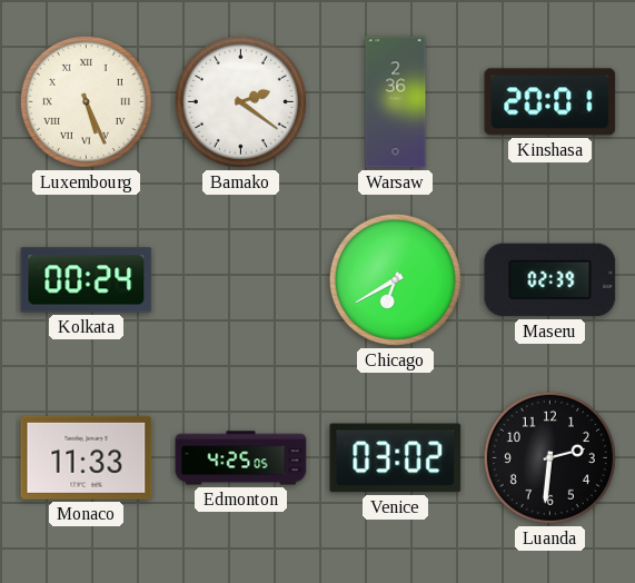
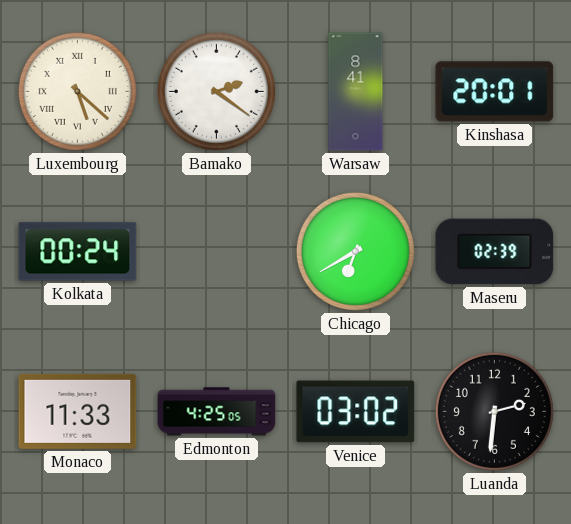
Luxembourg: 5:26 -> 5:22
Warsaw: 2:36 -> 8:41
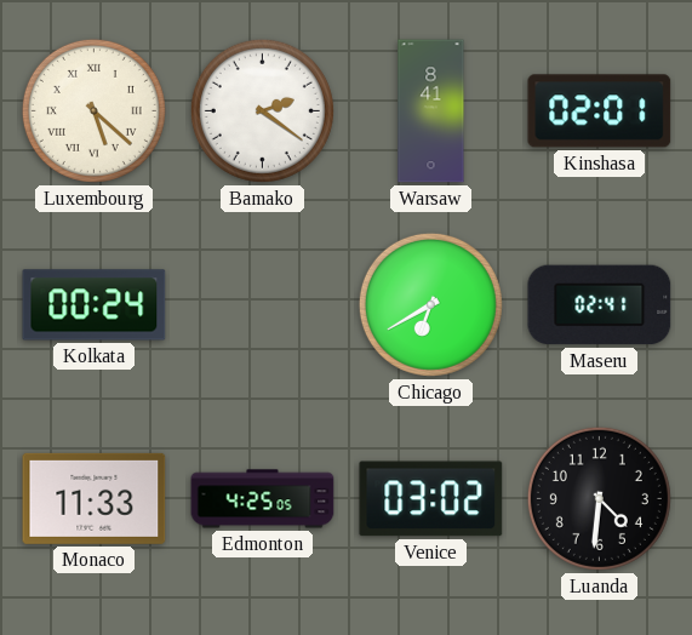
Kinshasa: 20:01 -> 02:01
Maseru: 02:39 -> 02:41
Luanda: 2:31 -> 4:31
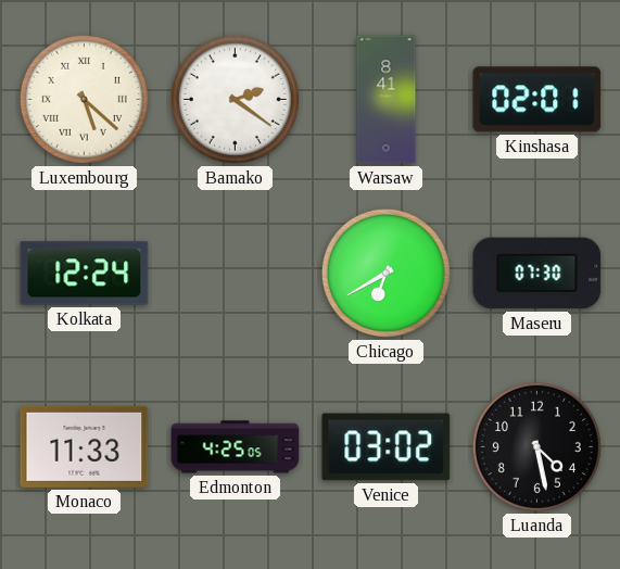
Kolkata: 00:24 -> 12:24
Maseru: 02:41 -> 07:30
Luanda: 4:31 -> 4:28
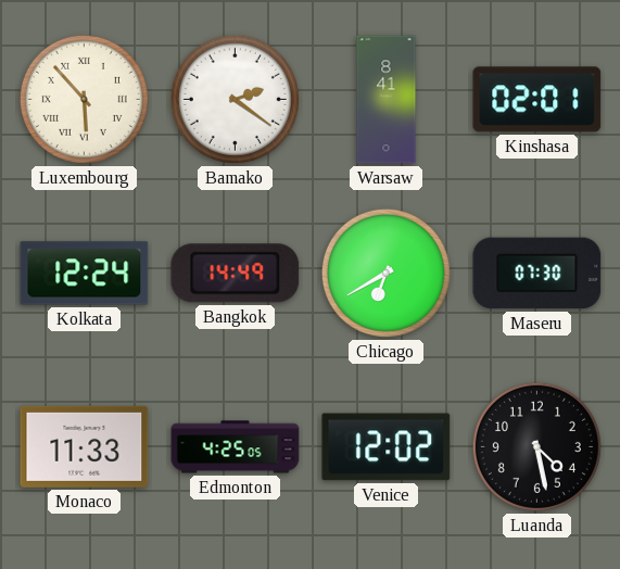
Luxembourg: 5:22 -> 5:53
Bangkok: none -> 14:49
Venice: 03:02 -> 12:02
